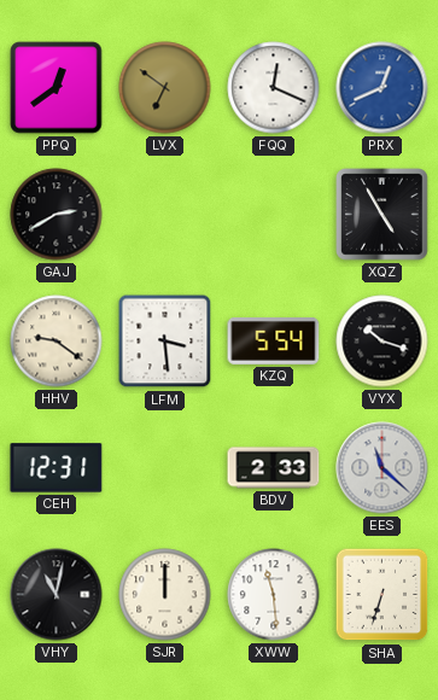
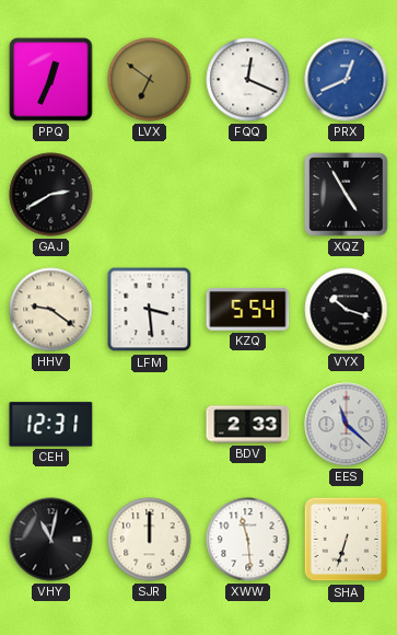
PPQ: 12:39 -> 12:34
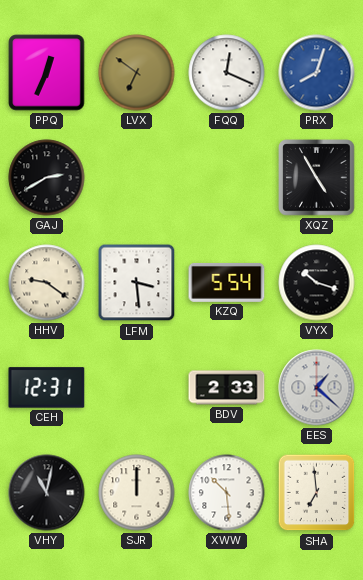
PRX: 12:41 -> 8:03
EES: 11:22 -> 1:22
XWW: 11:29 -> 10:29
SHA: 6:33 -> 6:59
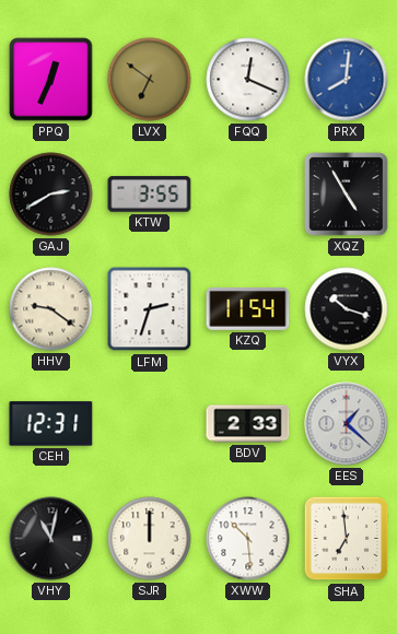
PRX: 8:03 -> 8:01
KTW: none -> 3:55
LFM: 3:29 -> 2:33
KZQ: 5:54 -> 11:54
